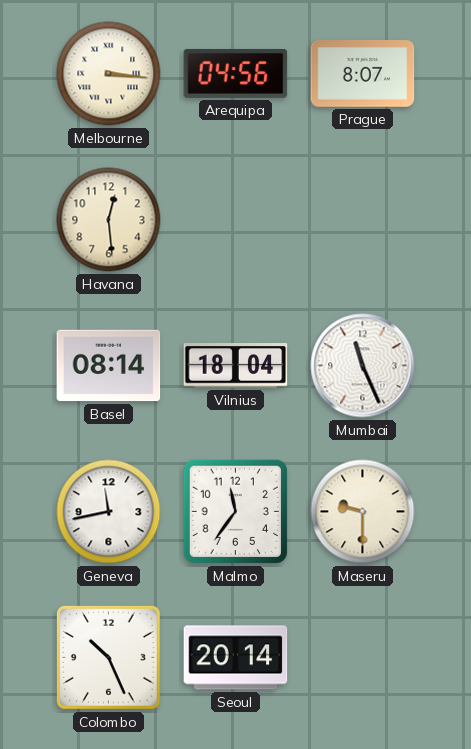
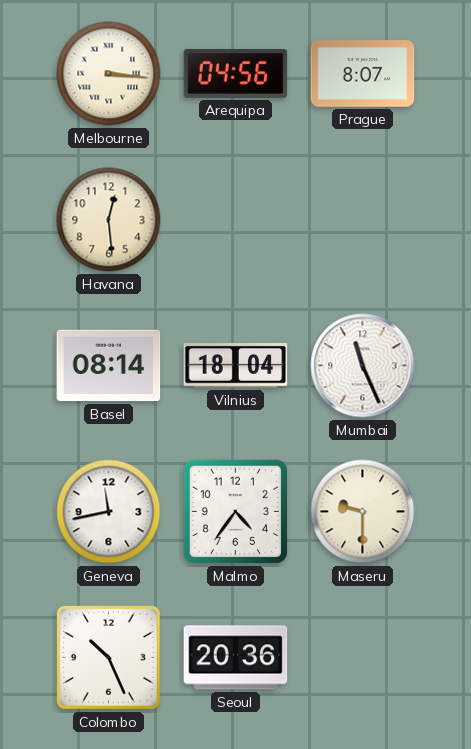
Malmo: 11:36 -> 4:36
Seoul: 20:14 -> 20:36
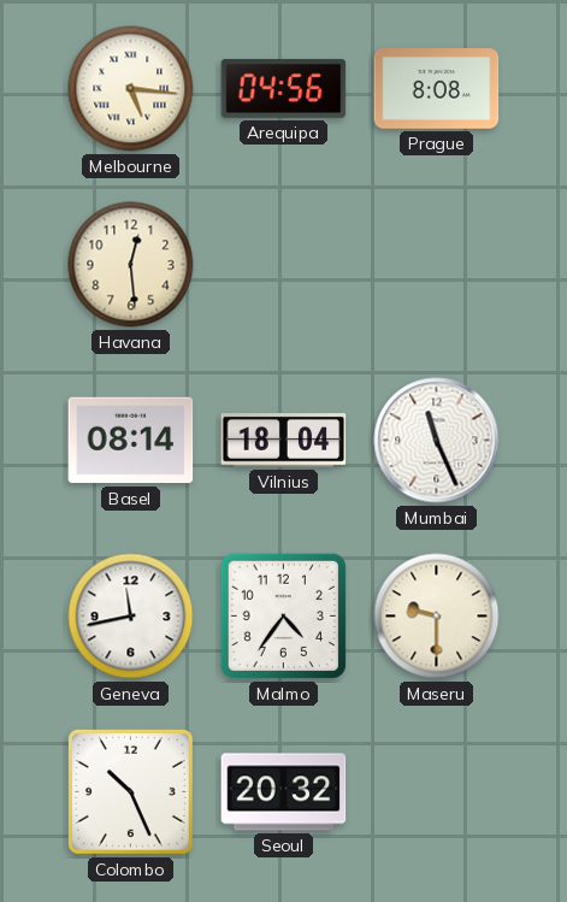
Melbourne: 3:16 -> 5:16
Prague: 8:07 -> 8:08
Seoul: 20:36 -> 20:32
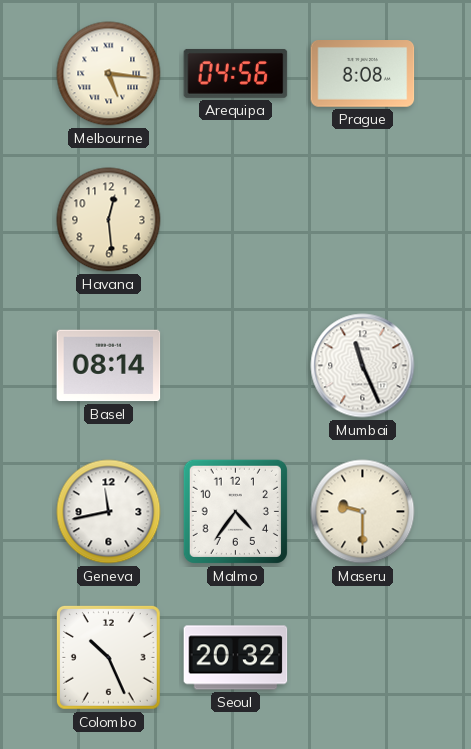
Vilnius: 18:04 -> none
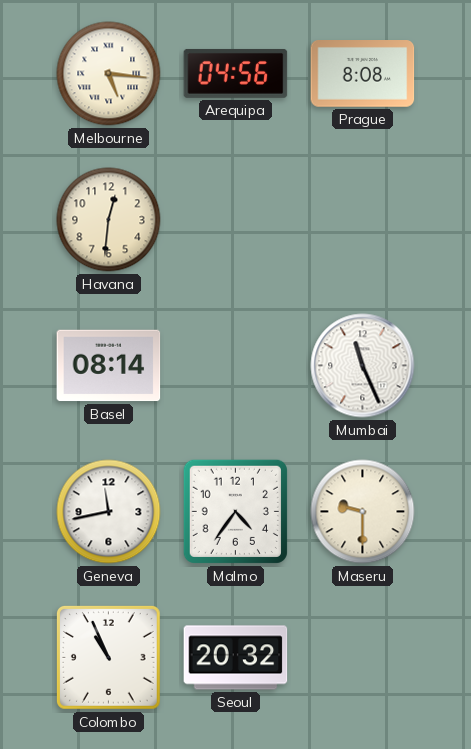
Havana: 12:29 -> 12:31
Colombo: 10:26 -> 10:56
